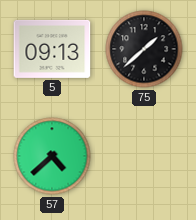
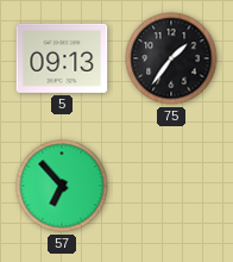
75: 1:38 -> 1:36
57: 4:38 -> 6:53
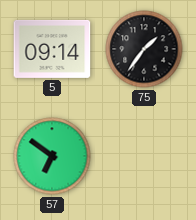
5: 09:13 -> 09:14
57: 6:53 -> 6:51
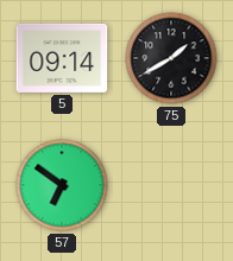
75: 1:36 -> 1:40
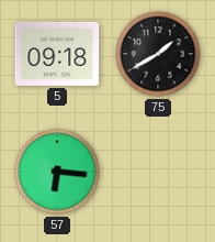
5: 09:14 -> 09:18
57: 6:51 -> 6:16
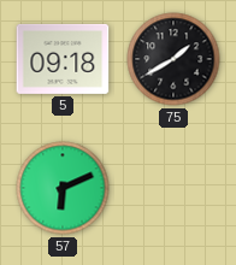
57: 6:16 -> 6:11
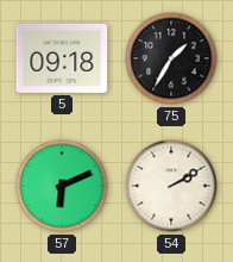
75: 1:40 -> 1:35
54: none -> 2:10
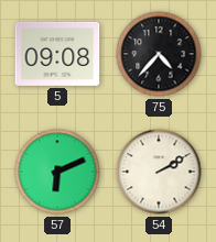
5: 09:18 -> 09:08
75: 1:35 -> 4:37
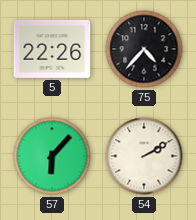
5: 09:08 -> 22:26
57: 6:11 -> 6:07
